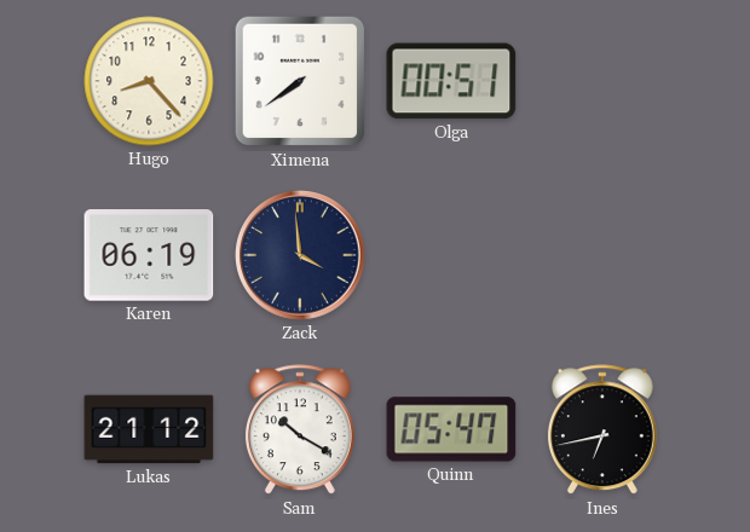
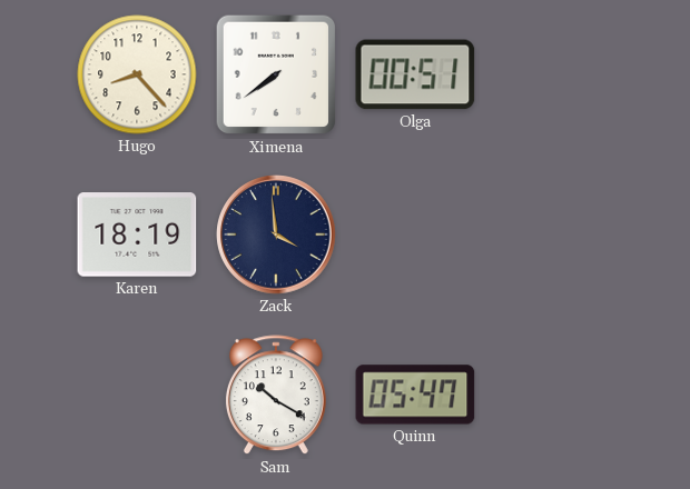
Karen: 06:19 -> 18:19
Lukas: 21:12 -> none
Ines: 6:43 -> none
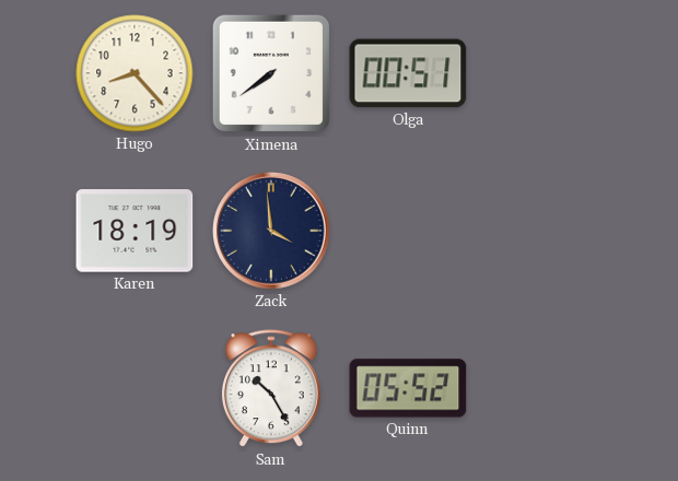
Sam: 10:20 -> 10:25
Quinn: 05:47 -> 05:52
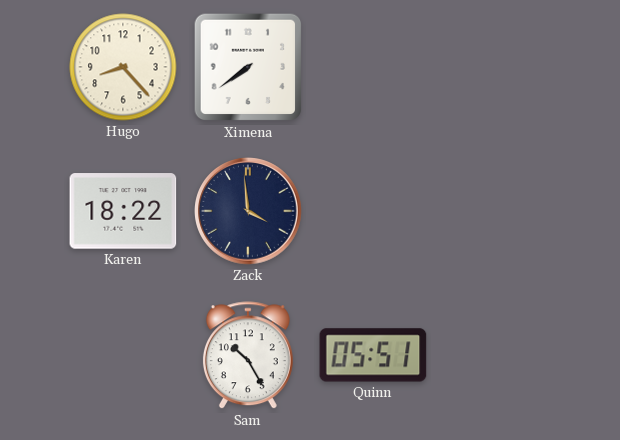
Olga: 00:51 -> none
Karen: 18:19 -> 18:22
Quinn: 05:52 -> 05:51
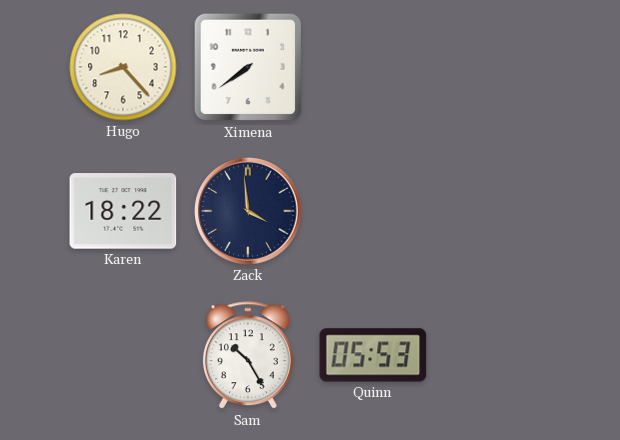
Quinn: 05:51 -> 05:53
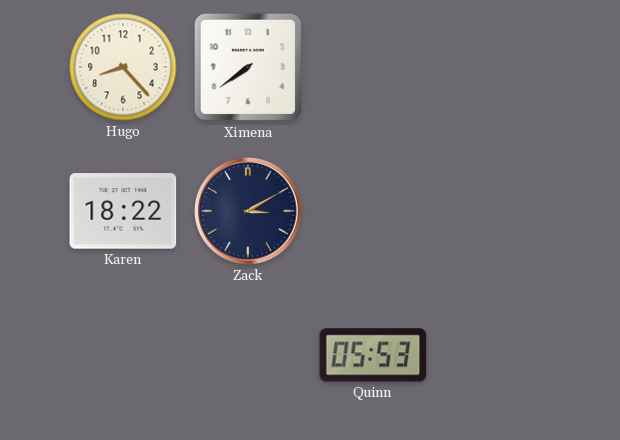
Zack: 3:59 -> 3:10
Sam: 10:25 -> none
